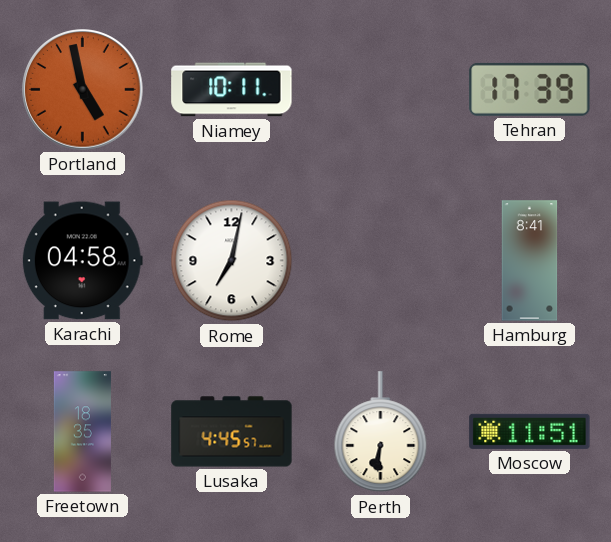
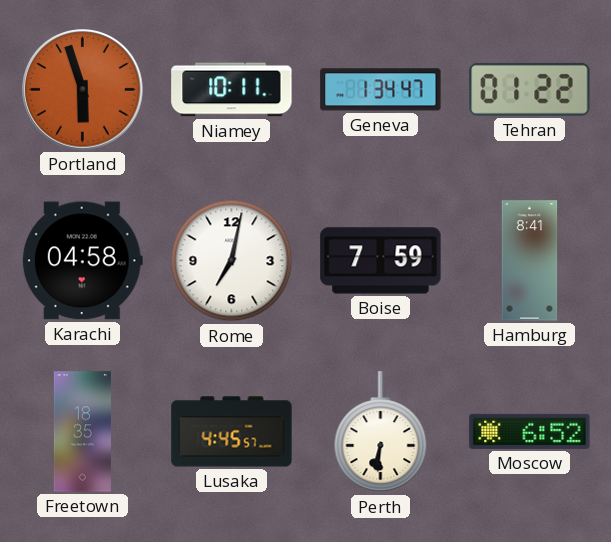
Portland: 4:58 -> 5:57
Geneva: none -> 1:34
Tehran: 17:39 -> 01:22
Boise: none -> 7:59
Moscow: 11:51 -> 6:52
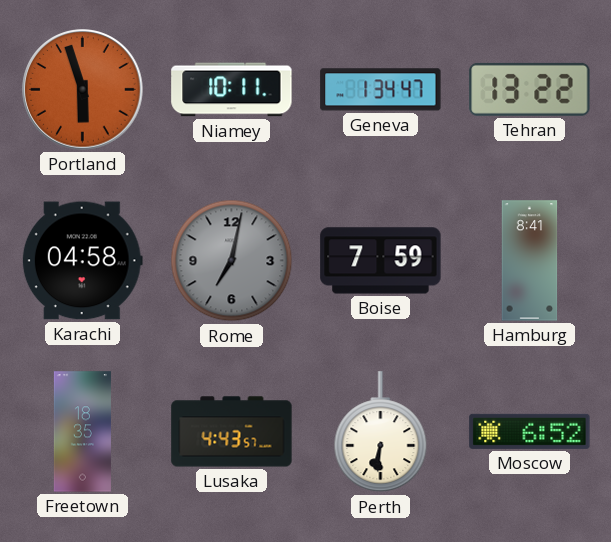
Tehran: 01:22 -> 13:22
Rome dial: white -> grey
Lusaka: 4:45 -> 4:43
